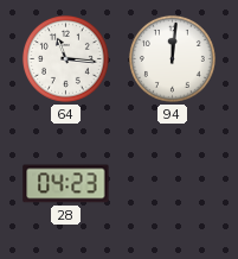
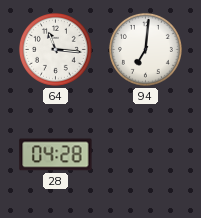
94: 12:01 -> 7:01
28: 04:23 -> 04:28
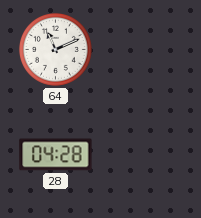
64: 11:16 -> 11:11
94: 7:01 -> none
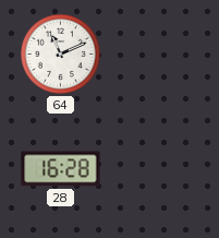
28: 04:28 -> 16:28
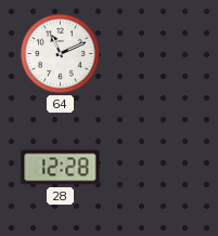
28: 16:28 -> 12:28
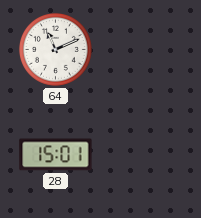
28: 12:28 -> 15:01
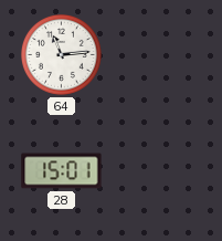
64: 11:11 -> 11:14
